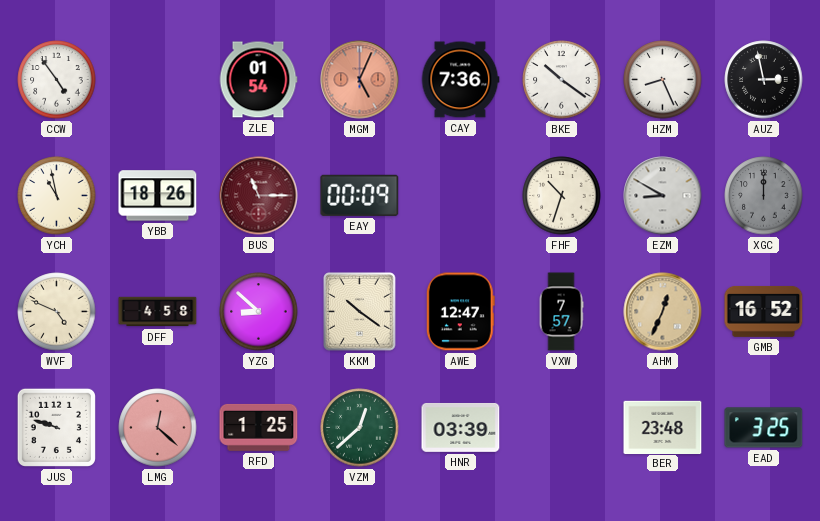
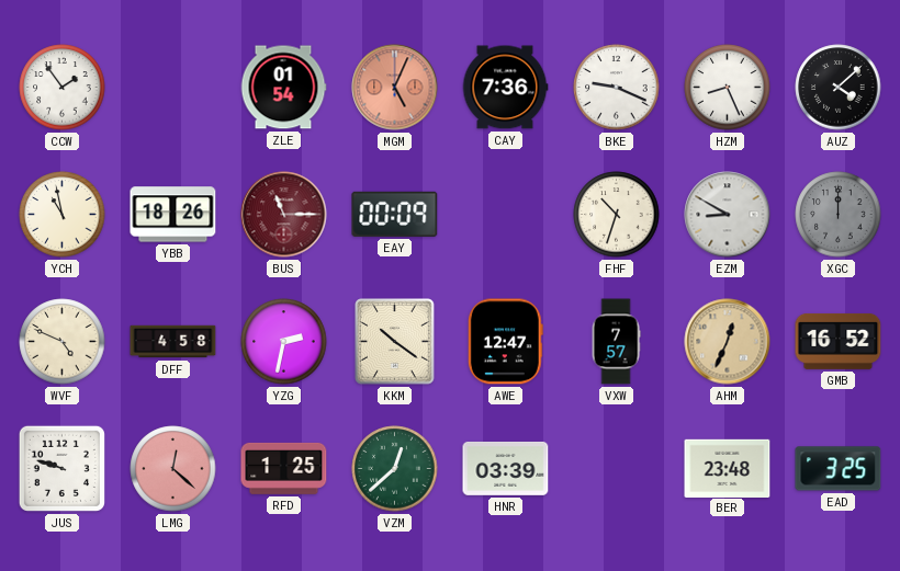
CCW: 4:54 -> 1:54
BKE: 10:21 -> 9:19
AUZ: 2:58 -> 4:08
YZG: 8:52 -> 2:32
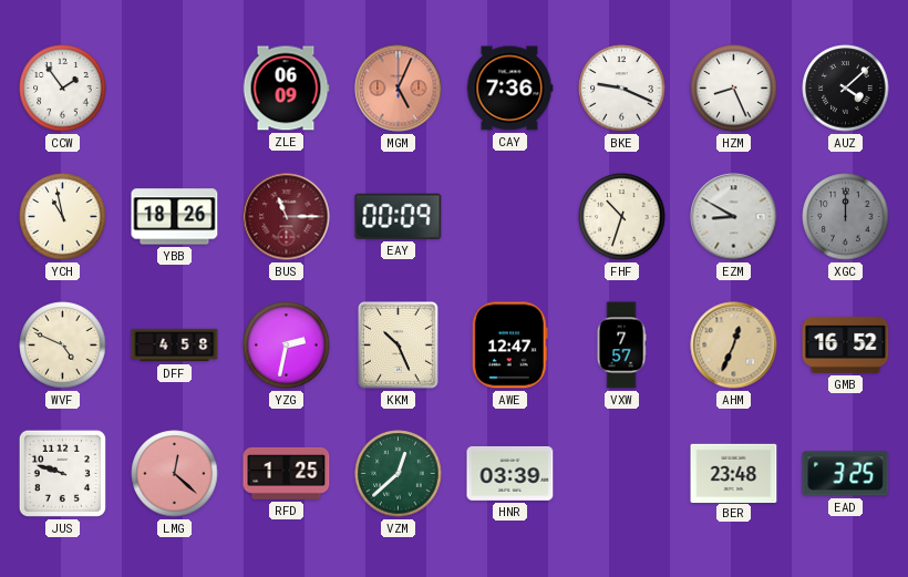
ZLE: 01:54 -> 06:09
KKM: 10:21 -> 10:26
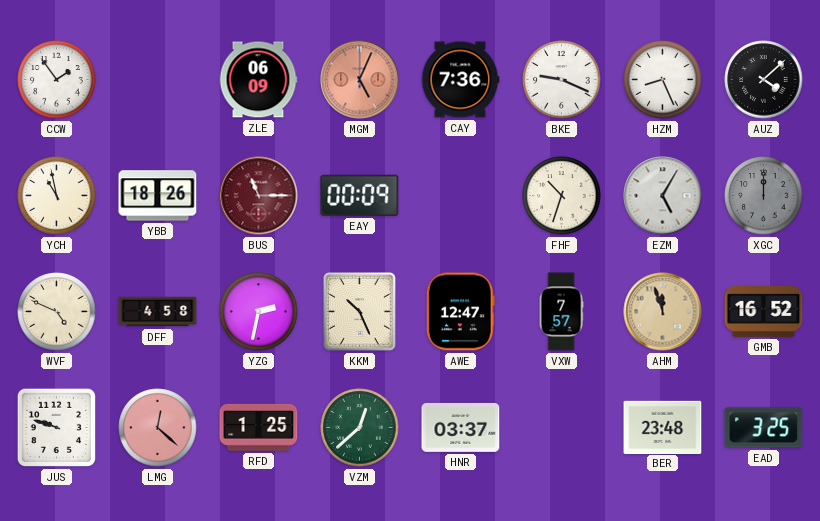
EZM: 8:50 -> 5:05
AHM: 12:34 -> 11:57
HNR: 03:39 -> 03:37
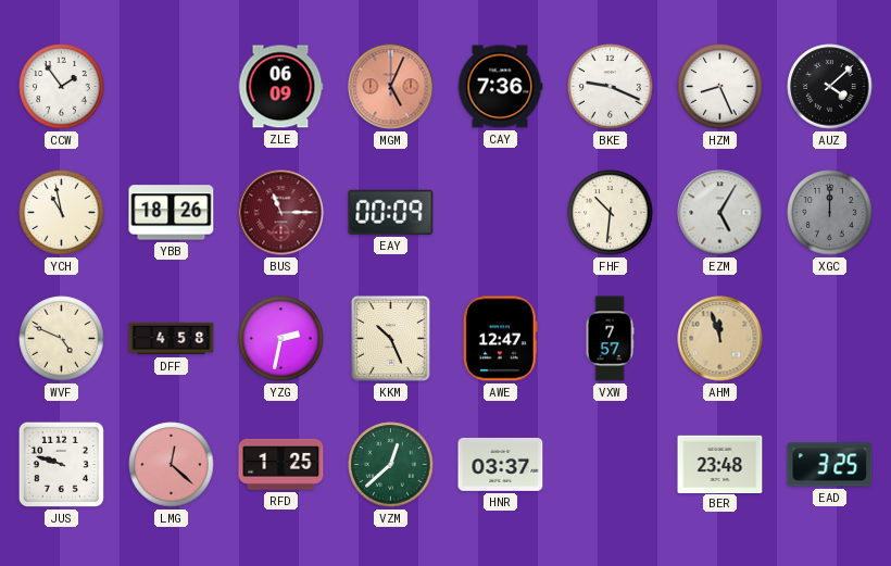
FHF: 10:33 -> 10:31
GMB: 16:52 -> none
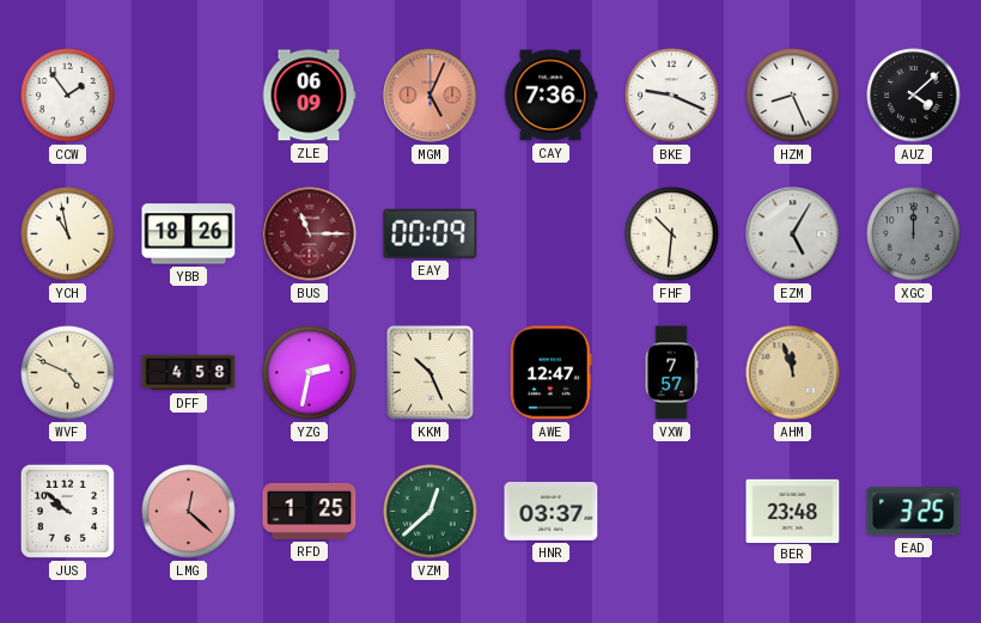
JUS: 9:48 -> 9:52
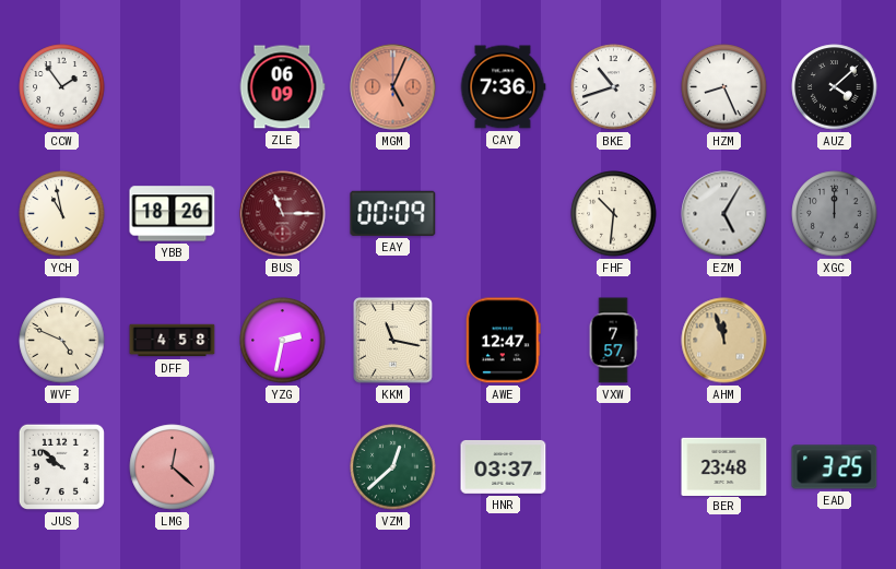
BKE: 9:19 -> 10:42
KKM: 10:26 -> 11:17
RFD: 1:25 -> none
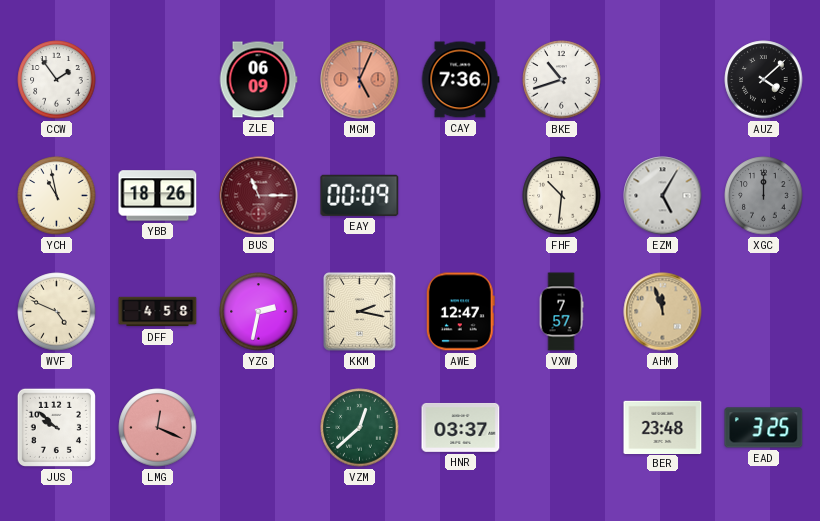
HZM: 8:26 -> none
KKM: 11:17 -> 2:17
LMG: 12:22 -> 12:19
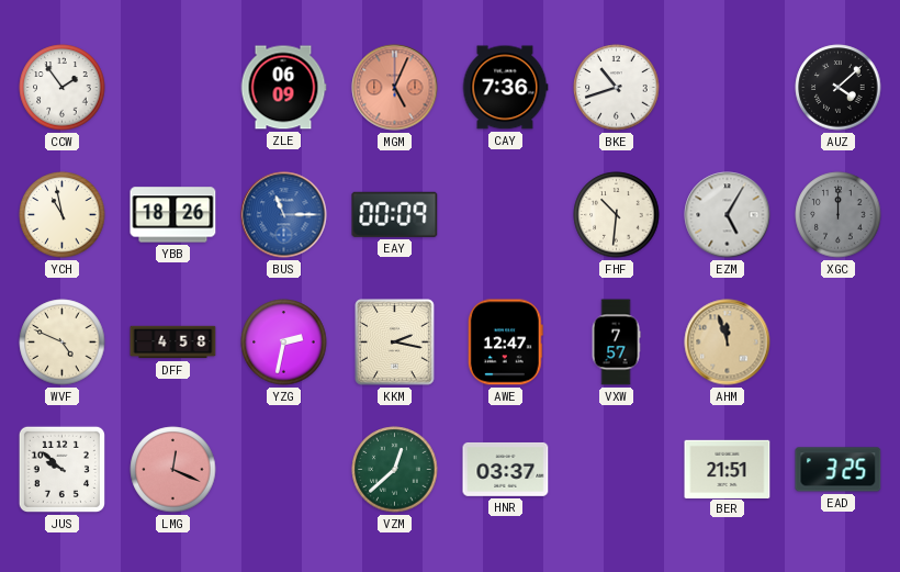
BUS dial: burgundy -> blue
BER: 23:48 -> 21:51
